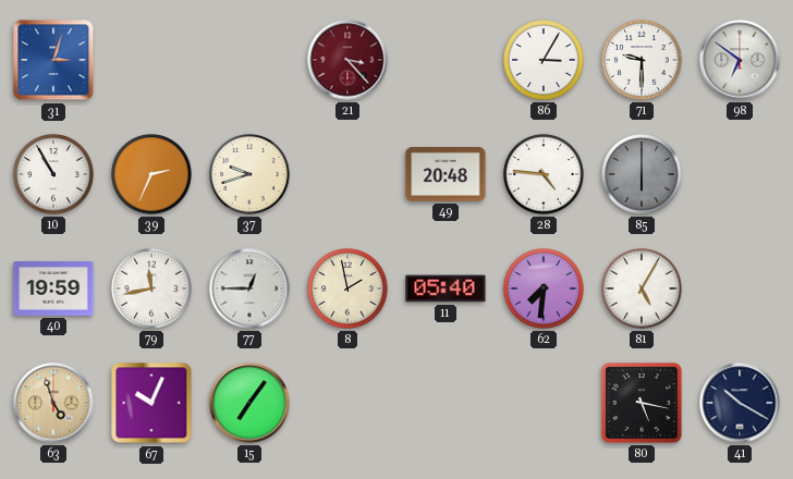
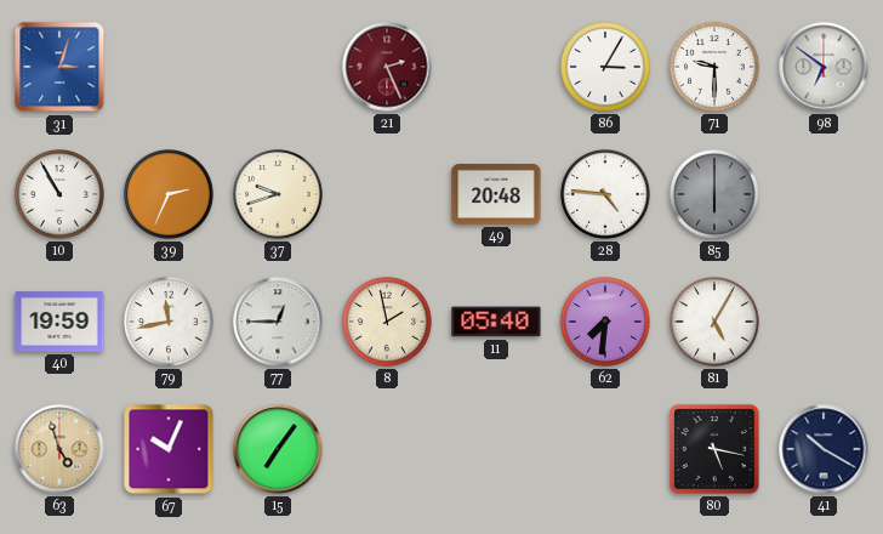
21: 3:23 -> 2:26
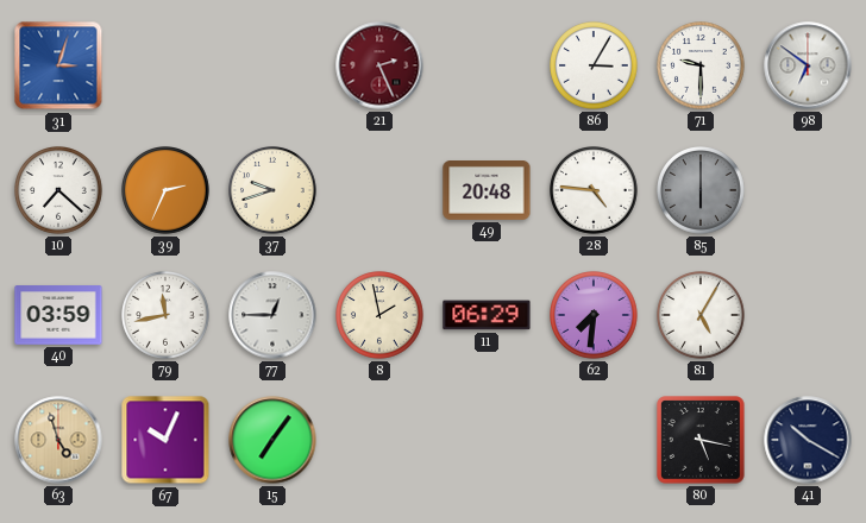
10: 10:55 -> 7:22
40: 19:59 -> 03:59
11: 05:40 -> 06:29
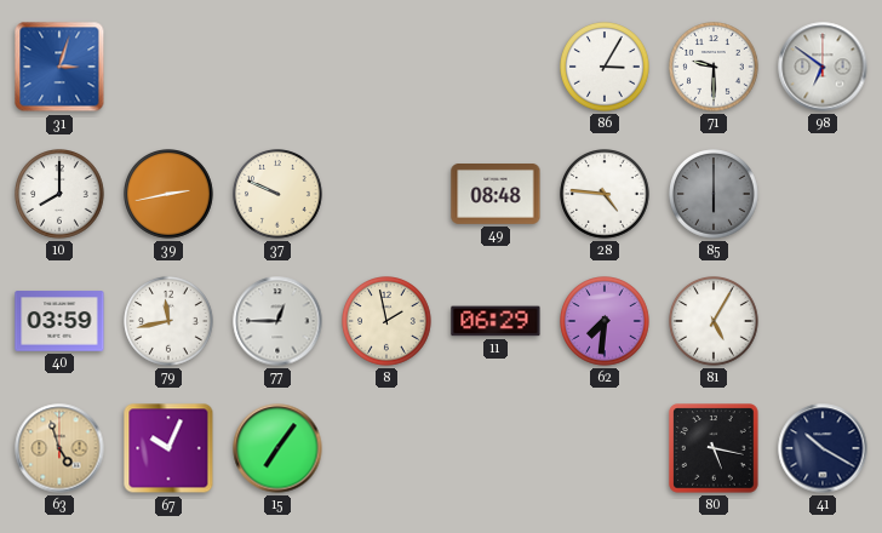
21: 2:26 -> none
10: 7:22 -> 8:00
39: 2:34 -> 2:43
37: 9:42 -> 9:49
49: 20:48 -> 08:48
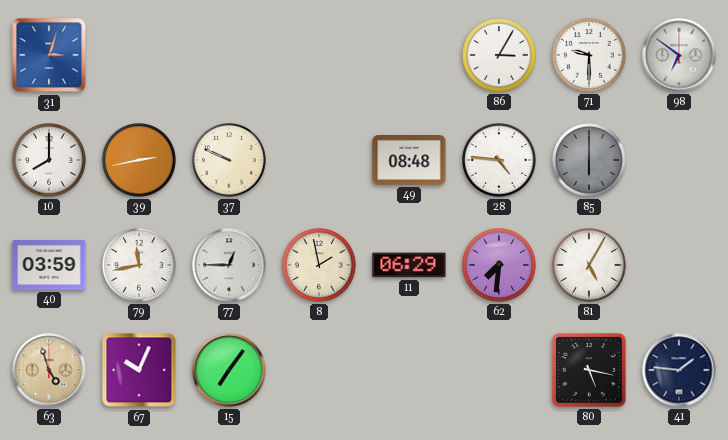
41: 10:20 -> 1:46
